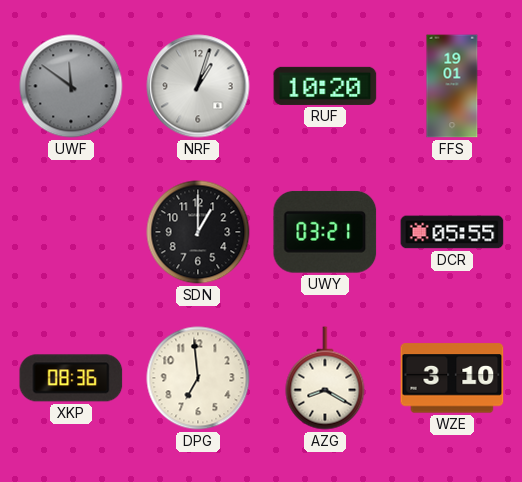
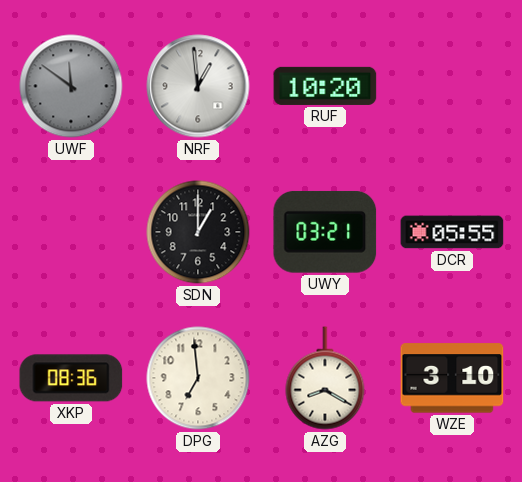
NRF: 1:03 -> 12:59
FFS: 19:01 -> none
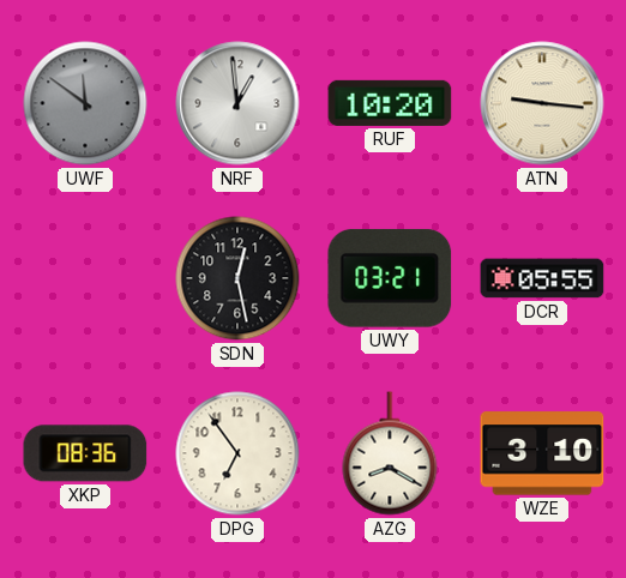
ATN: none -> 9:16
SDN: 1:00 -> 12:28
DPG: 6:59 -> 6:54
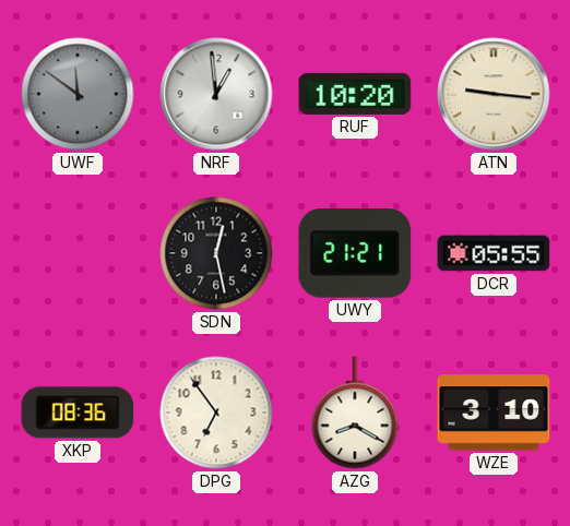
UWY: 03:21 -> 21:21
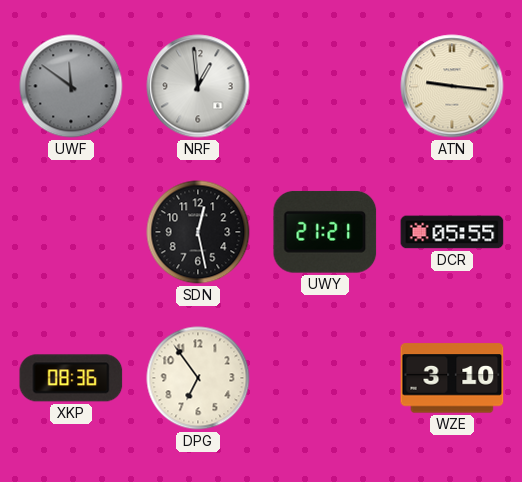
RUF: 10:20 -> none
AZG: 8:20 -> none
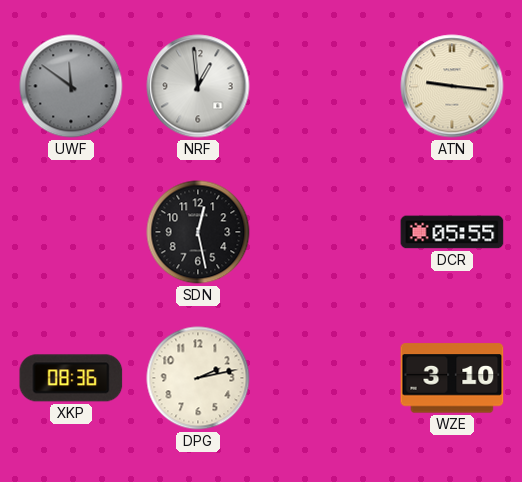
UWY: 21:21 -> none
DPG: 6:54 -> 2:13
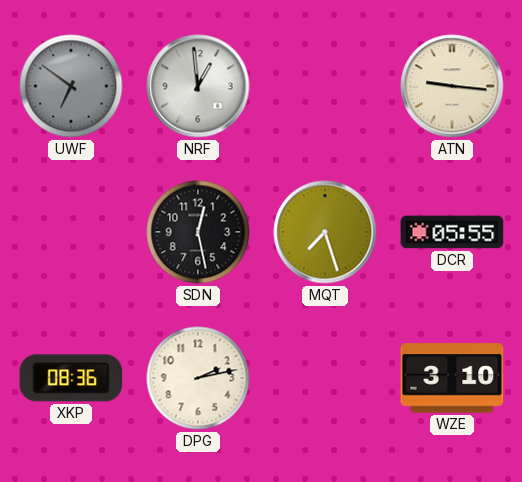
UWF: 11:51 -> 6:51
MQT: none -> 7:27
